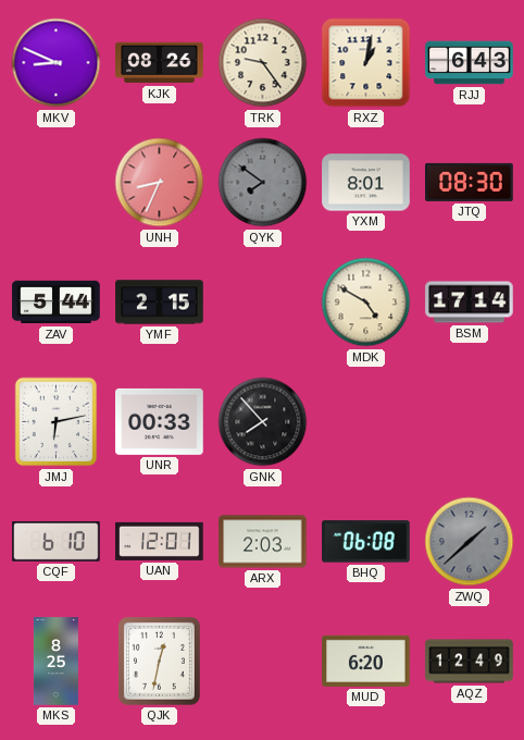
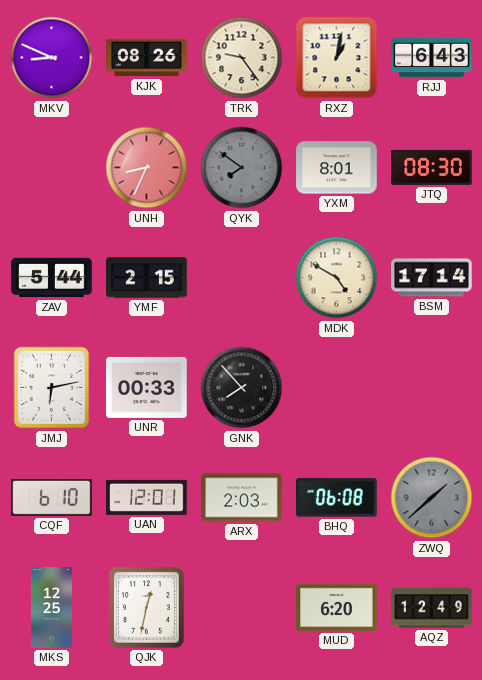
MKS: 8:25 -> 12:25
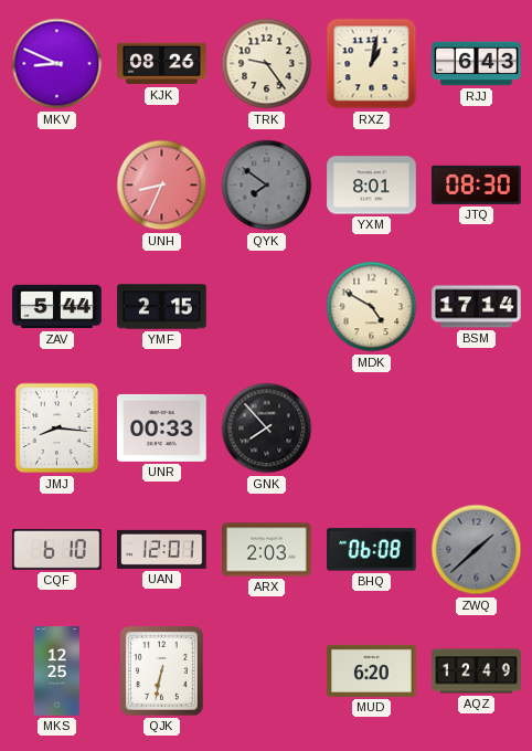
JMJ: 6:13 -> 8:16
QJK: 12:32 -> 6:32
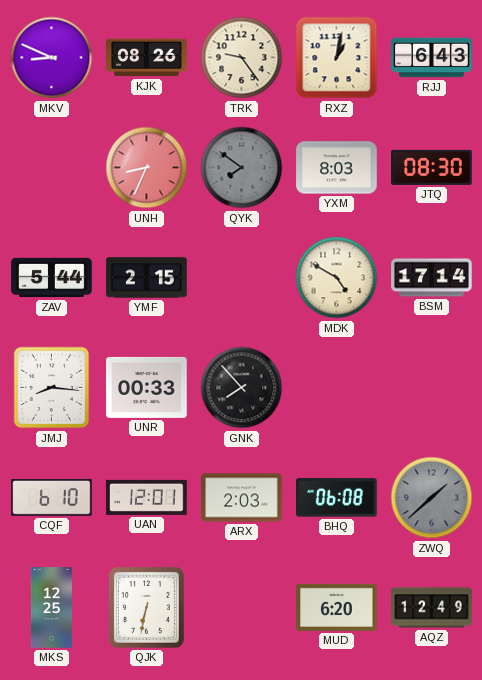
YXM: 8:01 -> 8:03
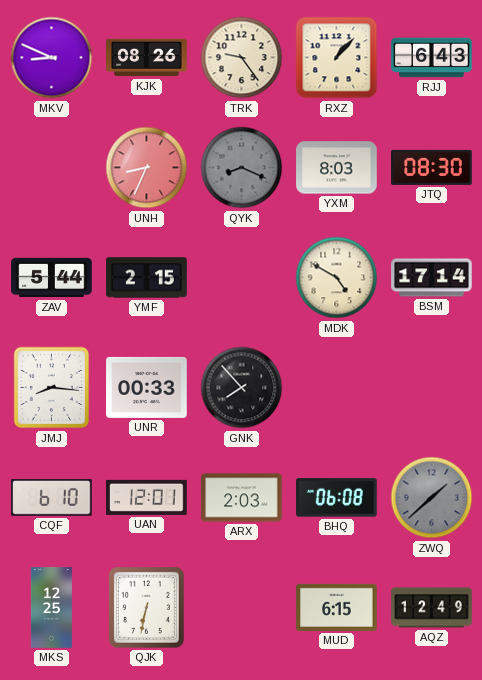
RXZ: 1:02 -> 1:07
QYK: 7:51 -> 8:19
MUD: 6:20 -> 6:15
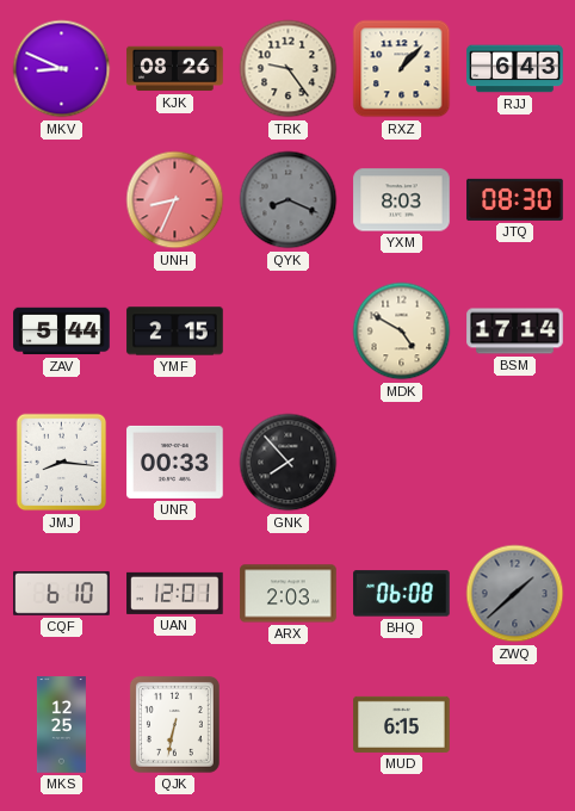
AQZ: 12:49 -> none
